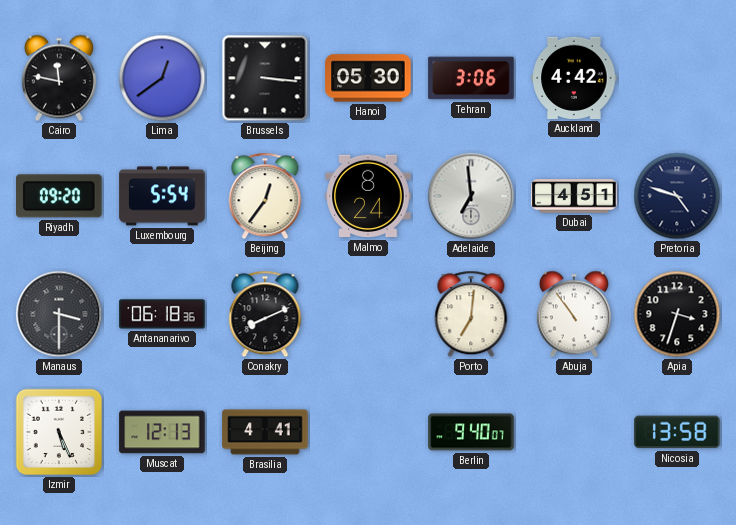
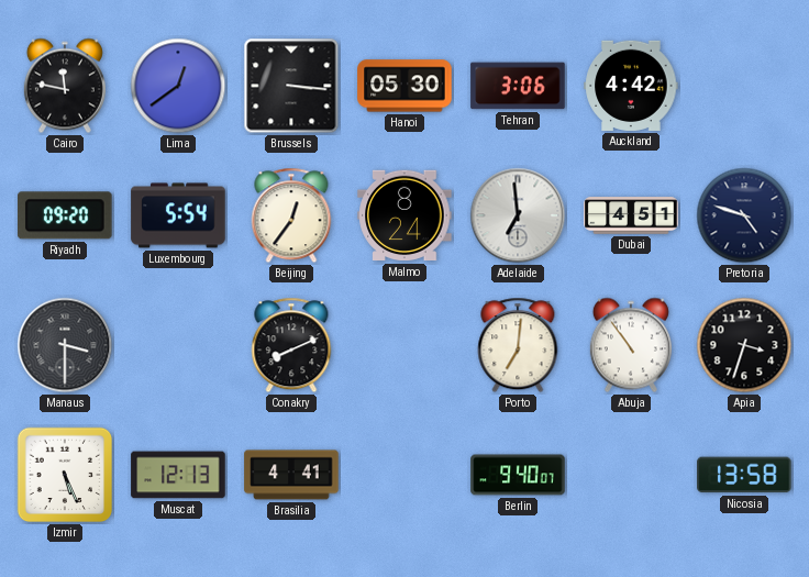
Antananarivo: 06:18 -> none
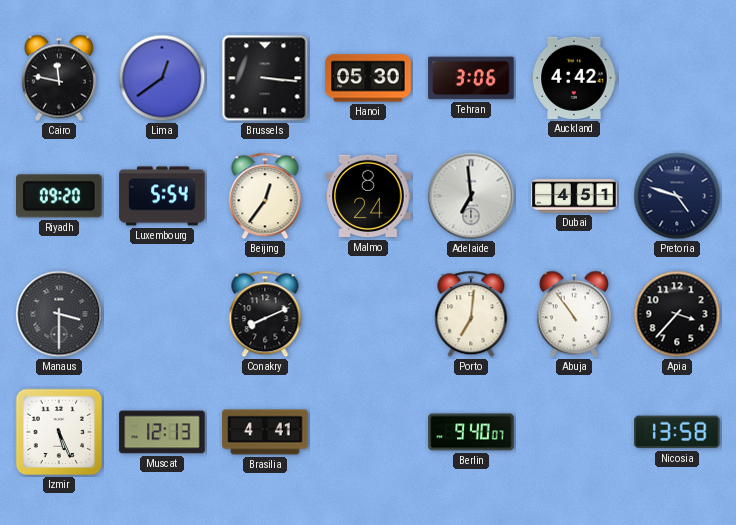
Apia: 3:33 -> 3:37
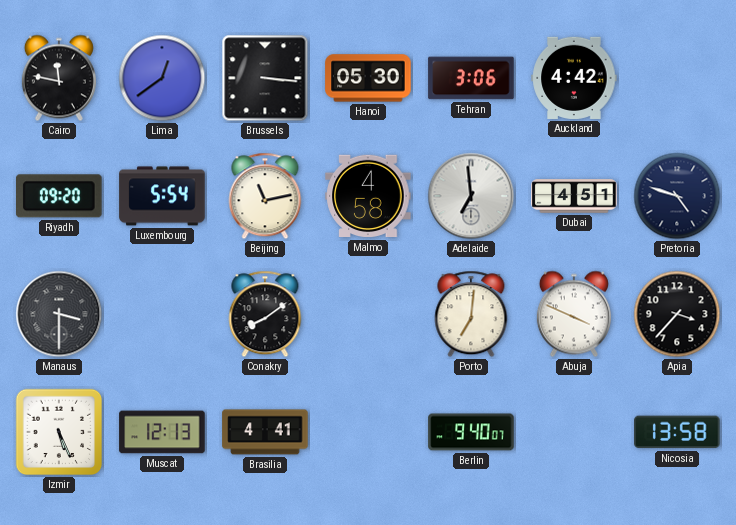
Beijing: 12:36 -> 11:13
Malmo: 8:24 -> 4:58
Conakry: 8:11 -> 8:09
Abuja: 10:54 -> 3:49
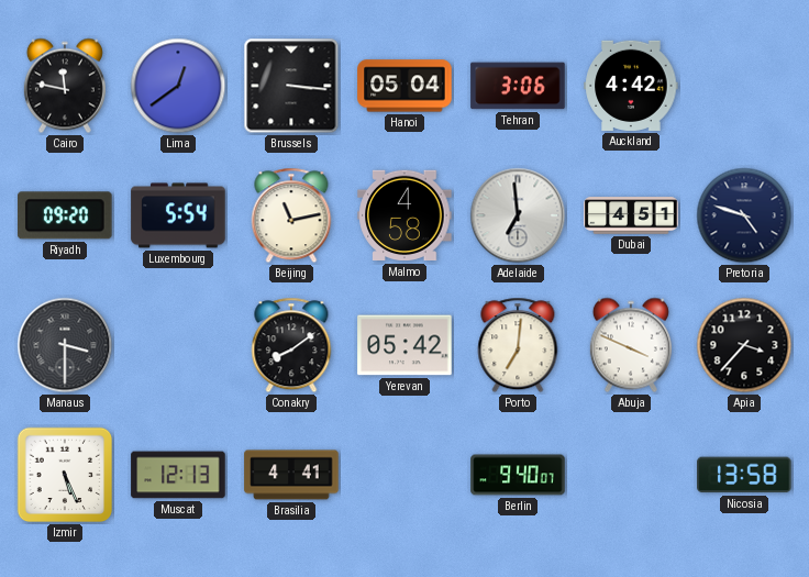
Hanoi: 05:30 -> 05:04
Yerevan: none -> 05:42
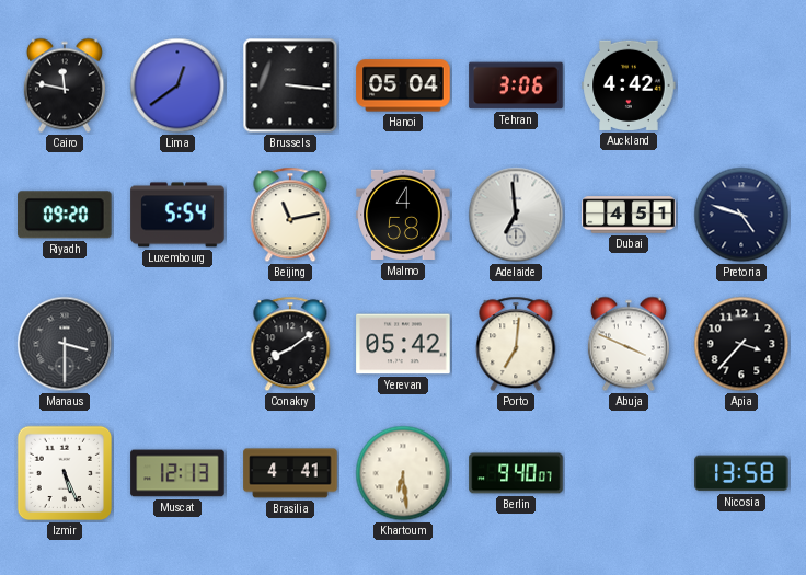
Khartoum: none -> 6:29
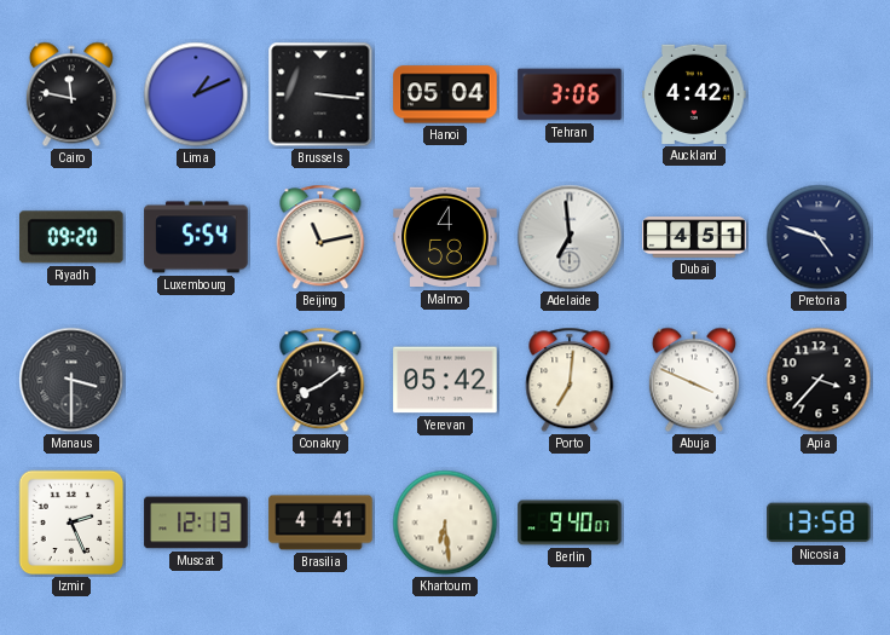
Lima: 12:39 -> 1:11
Izmir: 5:26 -> 2:26
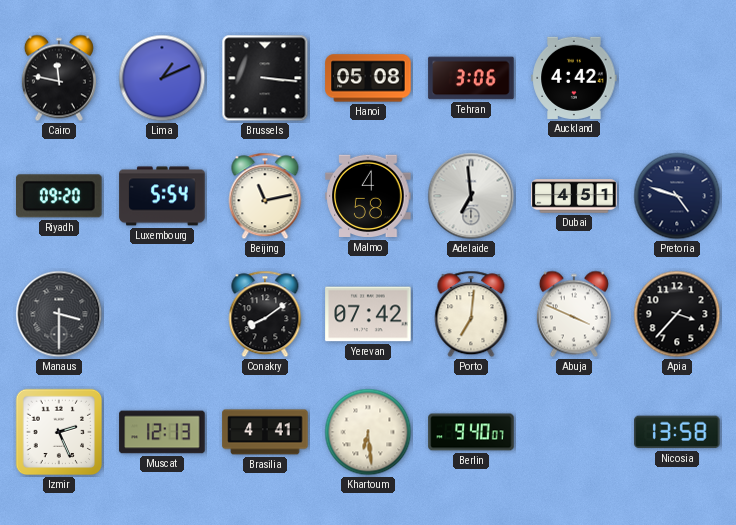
Hanoi: 05:04 -> 05:08
Yerevan: 05:42 -> 07:42
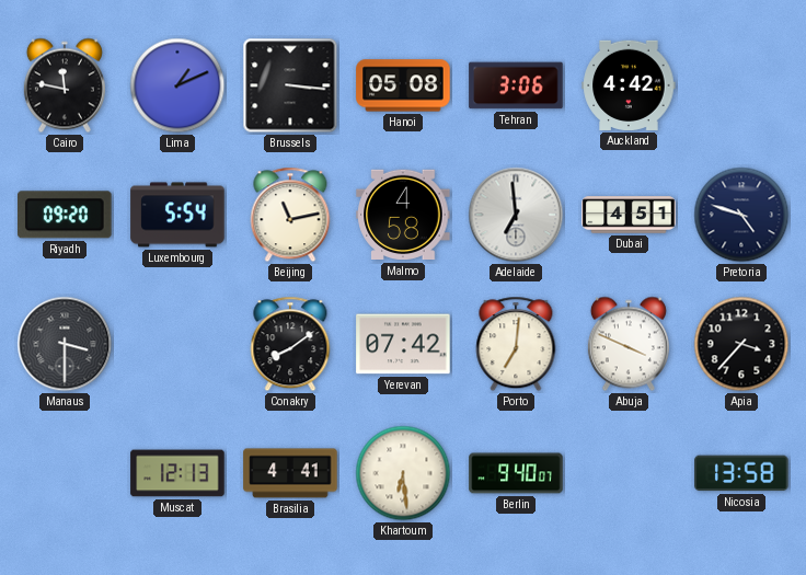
Izmir: 2:26 -> none
